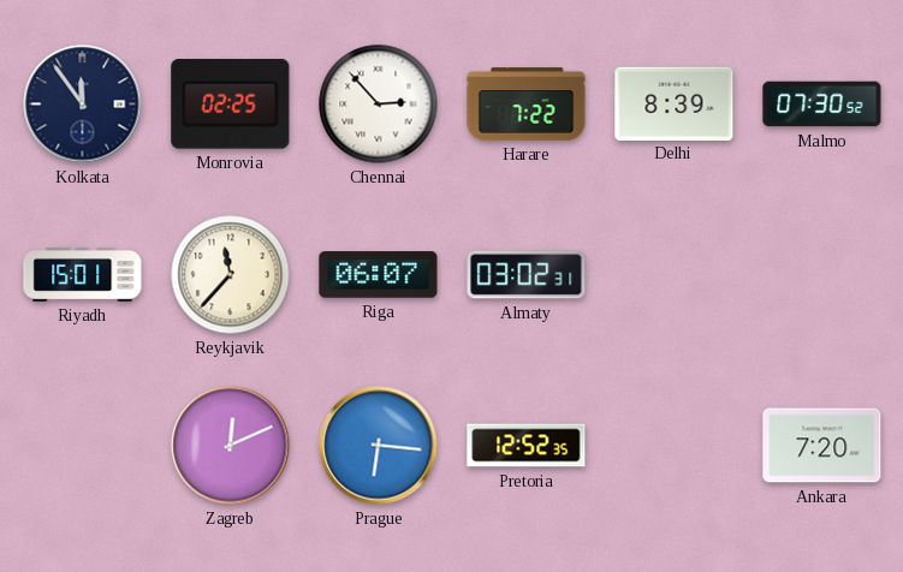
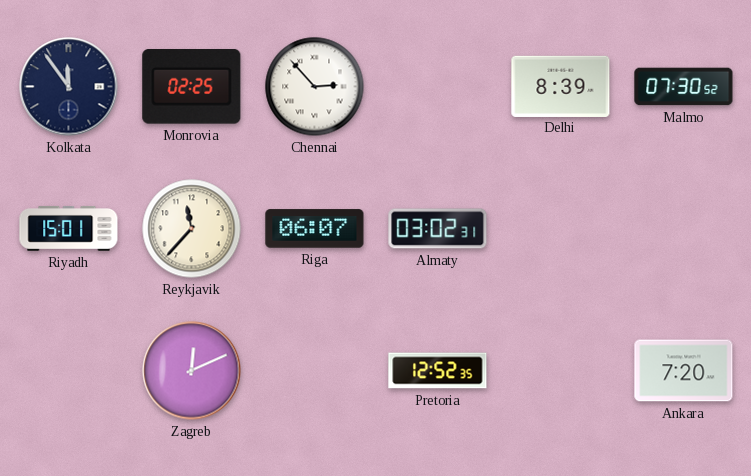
Harare: 7:22 -> none
Prague: 6:16 -> none
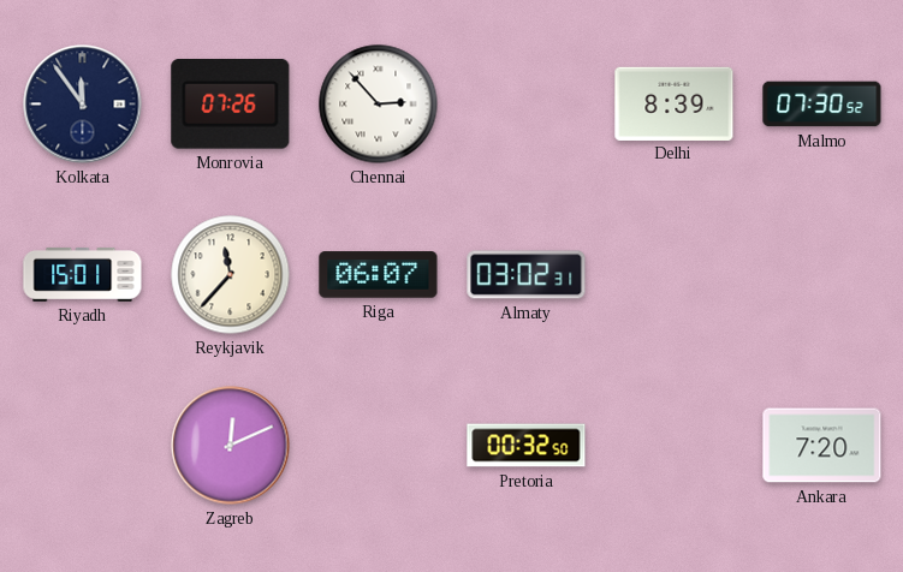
Monrovia: 02:25 -> 07:26
Pretoria: 12:52 -> 00:32
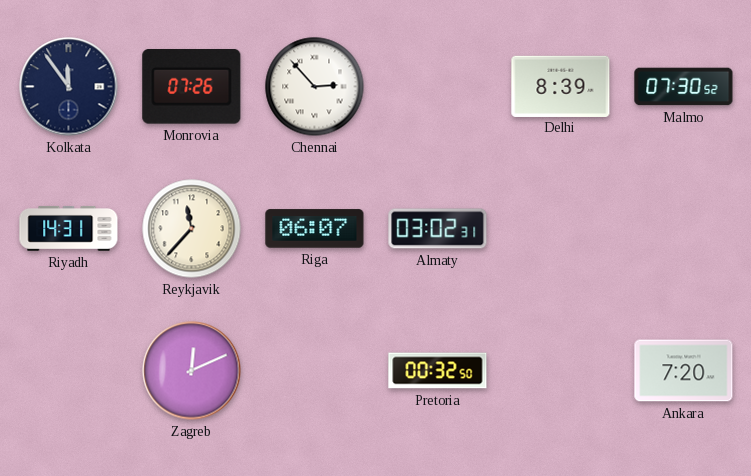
Riyadh: 15:01 -> 14:31
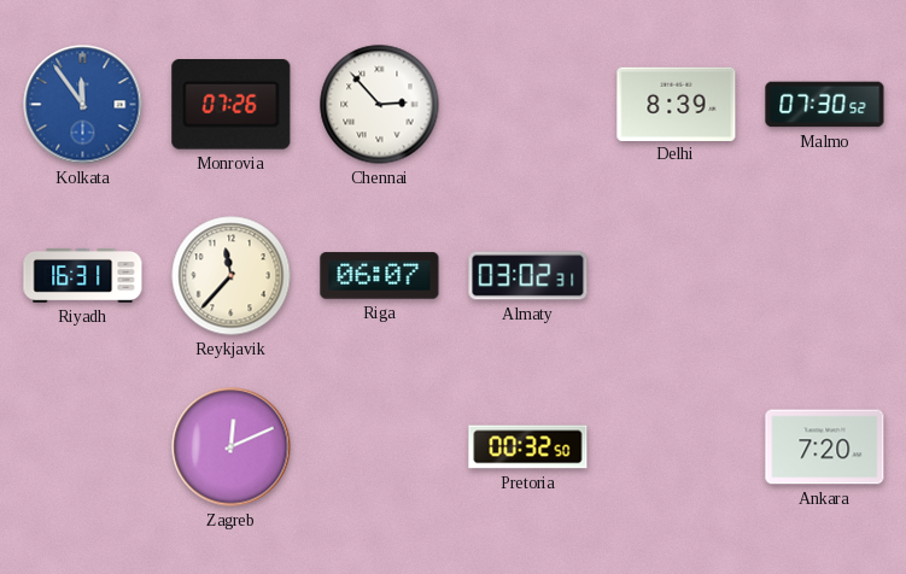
Kolkata dial: navy -> blue
Riyadh: 14:31 -> 16:31
